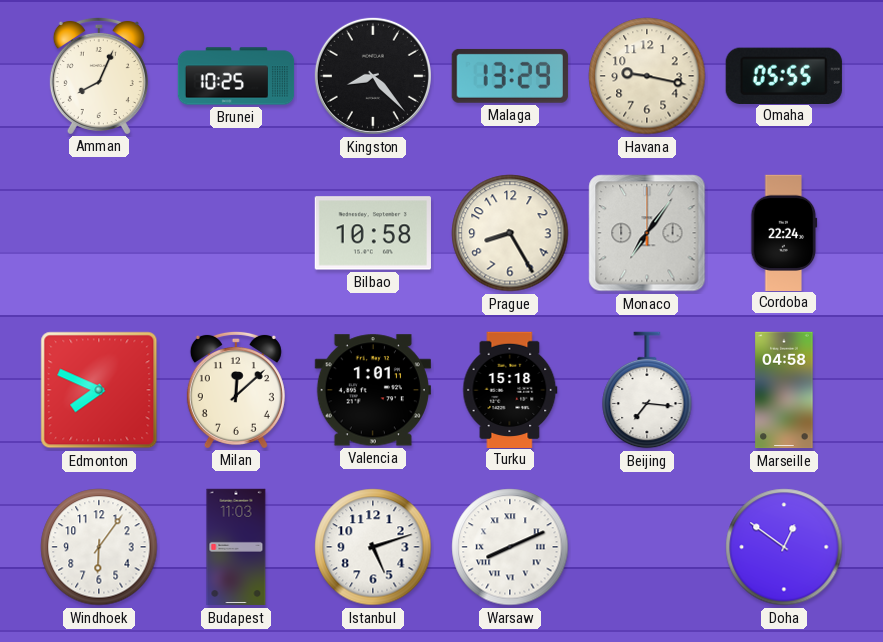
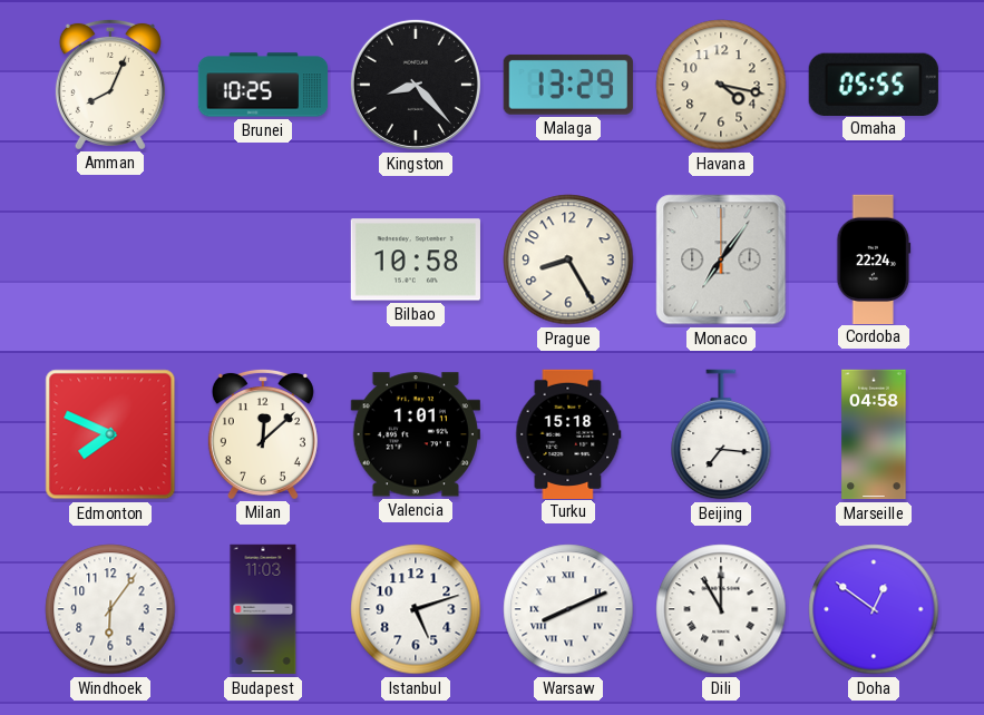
Havana: 9:17 -> 4:17
Dili: none -> 11:00
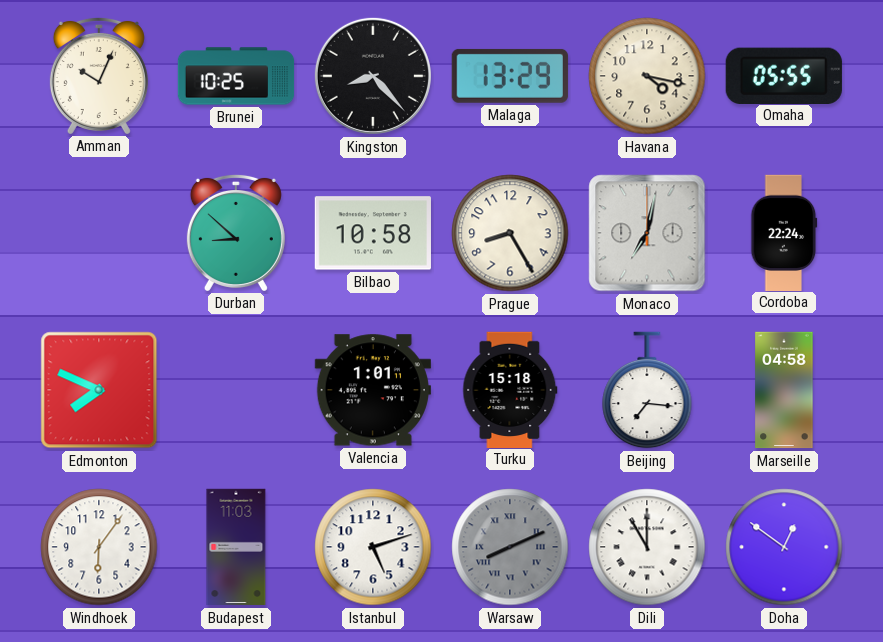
Amman: 8:04 -> 10:04
Durban: none -> 8:52
Monaco: 7:06 -> 7:02
Milan: 12:08 -> none
Warsaw dial: white -> grey
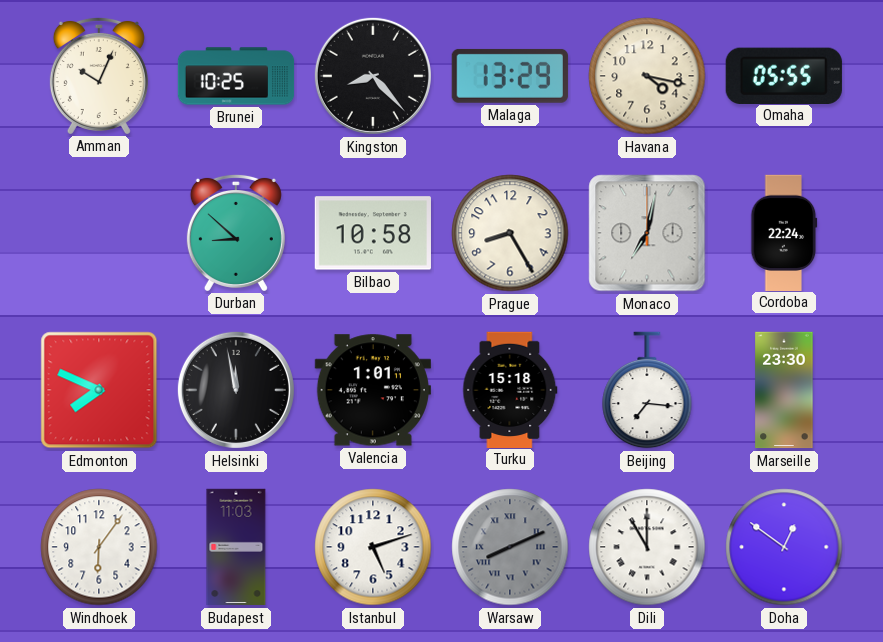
Helsinki: none -> 11:58
Marseille: 04:58 -> 23:30
